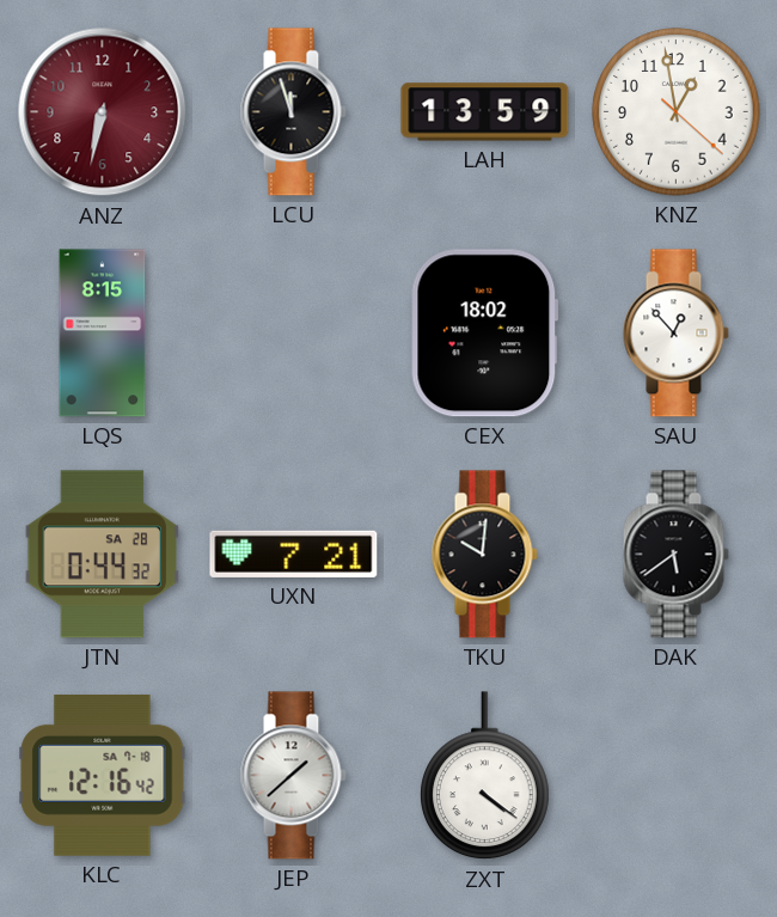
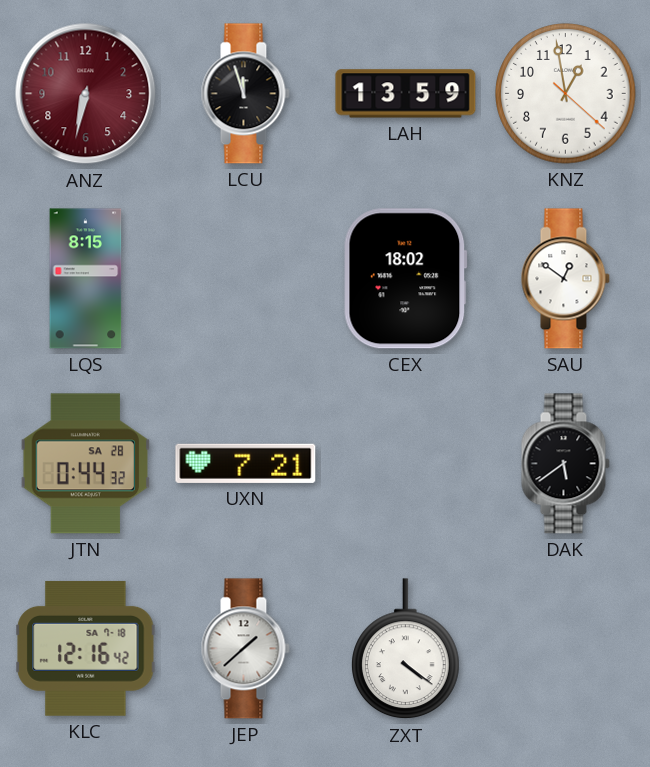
SAU: 12:53 -> 12:51
TKU: 10:01 -> none
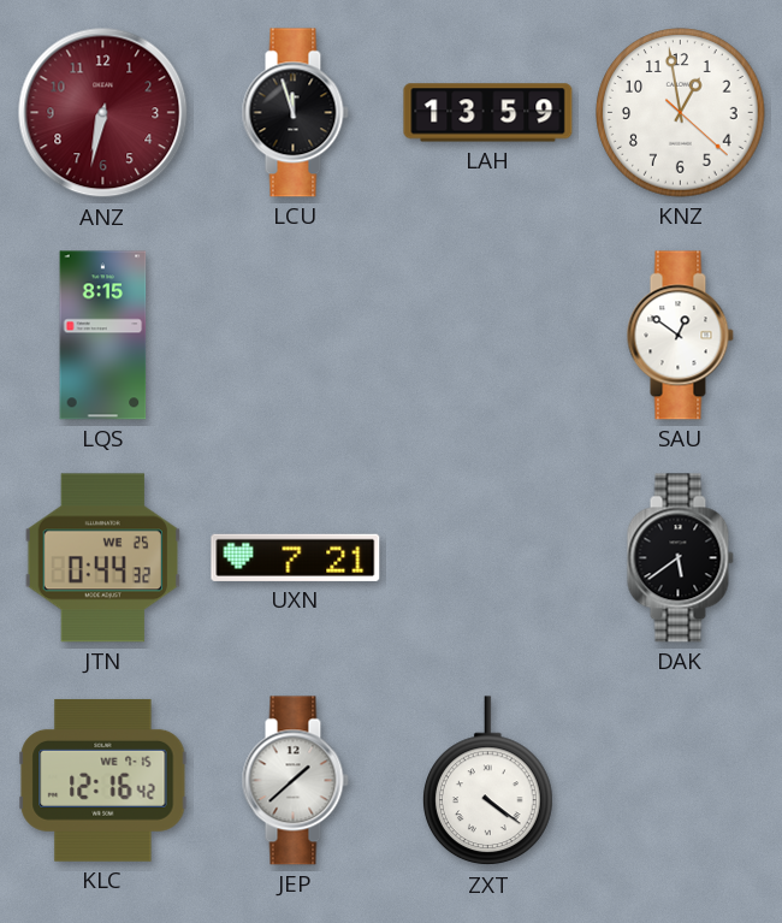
CEX: 18:02 -> none
JTN date: SA 28 -> WE 25
KLC date: SA 7-18 -> WE 7-15
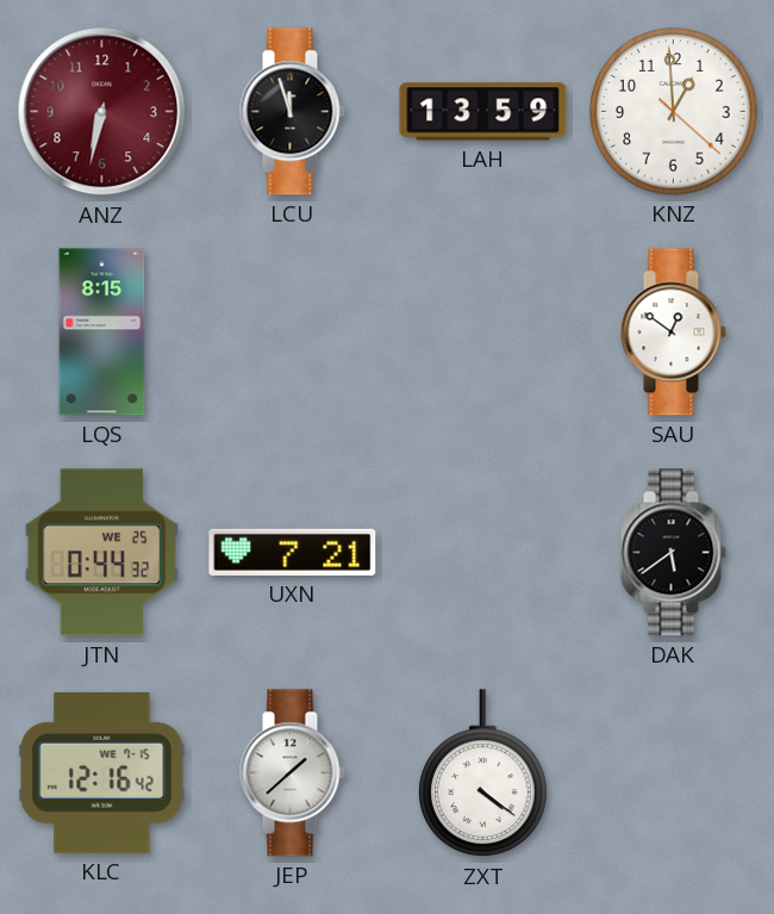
KNZ: 12:58 -> 12:59
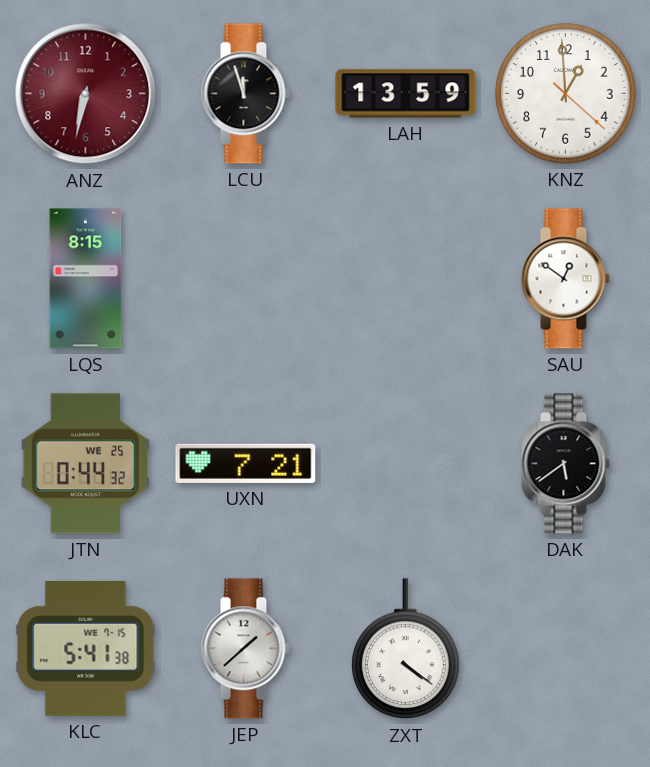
KLC: 12:16 -> 5:41
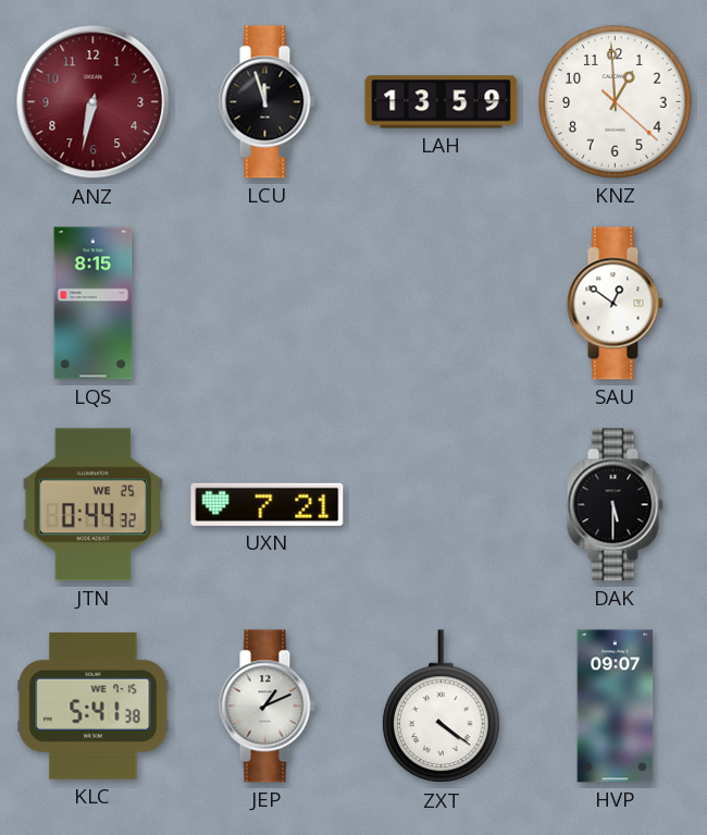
DAK: 5:39 -> 5:30
JEP: 1:38 -> 1:11
HVP: none -> 09:07
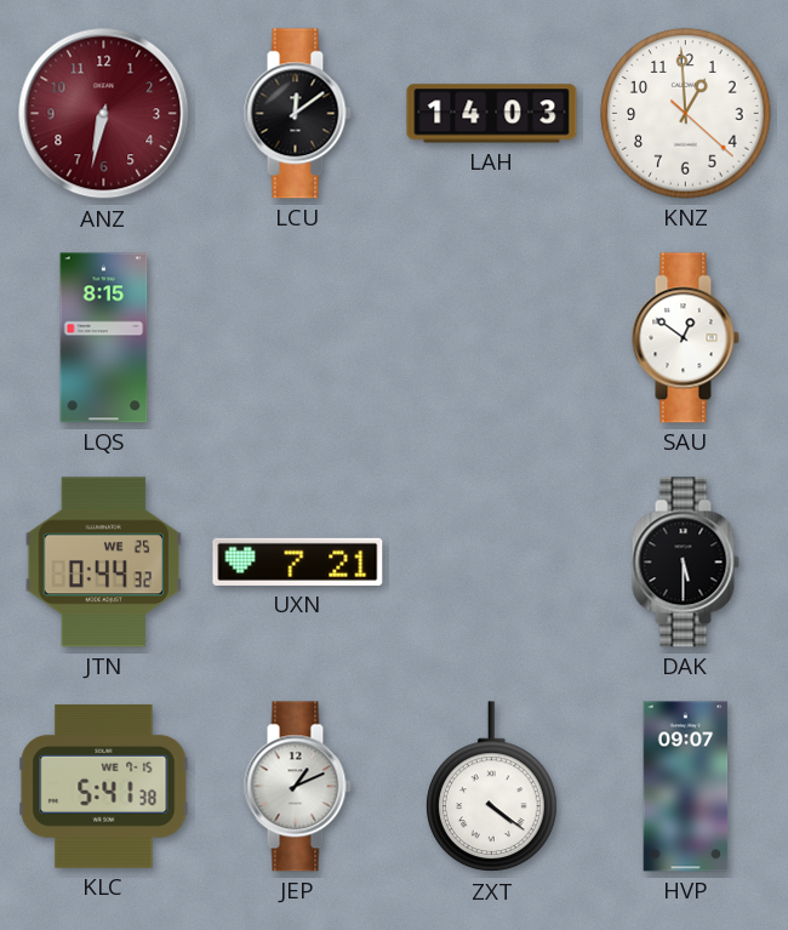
LCU: 11:57 -> 12:09
LAH: 13:59 -> 14:03
